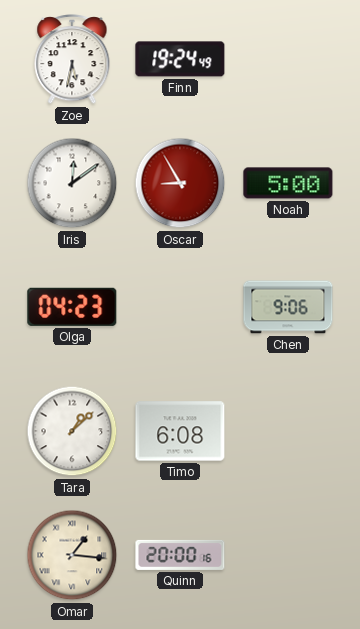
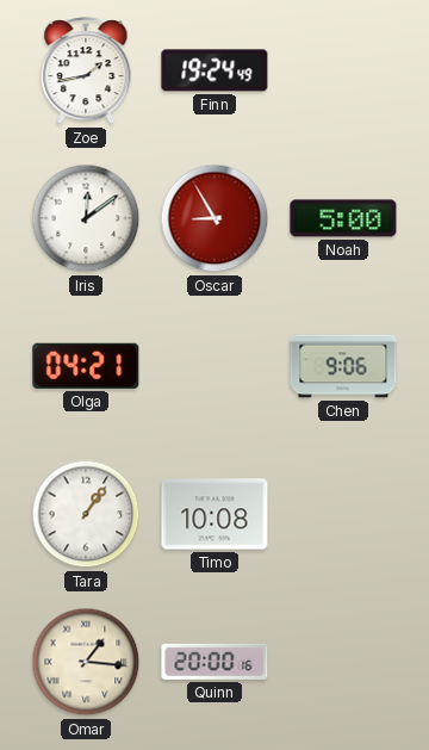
Zoe: 5:32 -> 1:43
Olga: 04:23 -> 04:21
Tara: 1:08 -> 1:06
Timo: 6:08 -> 10:08
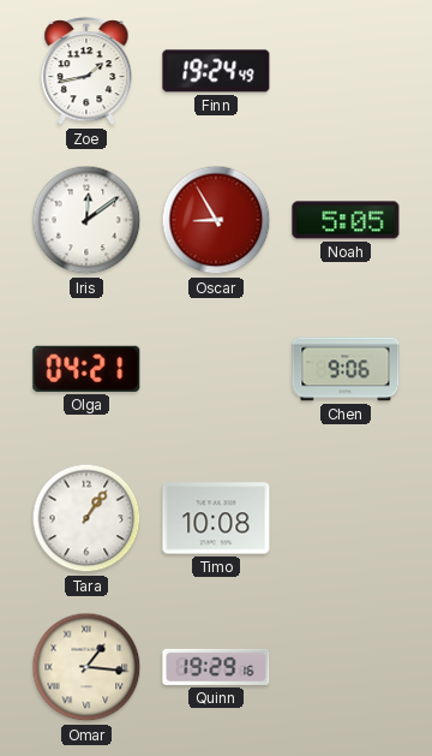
Noah: 5:00 -> 5:05
Quinn: 20:00 -> 19:29
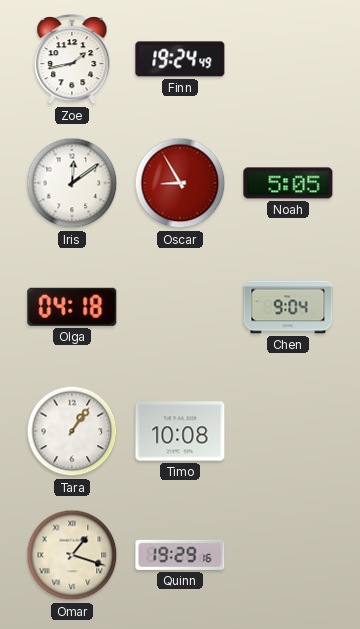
Olga: 04:21 -> 04:18
Chen: 9:06 -> 9:04
Omar: 1:16 -> 1:18
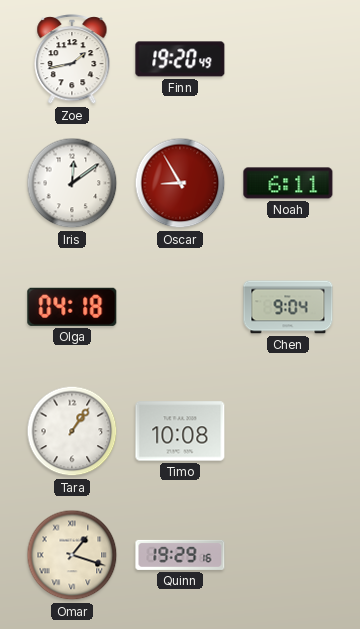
Finn: 19:24 -> 19:20
Noah: 5:05 -> 6:11
